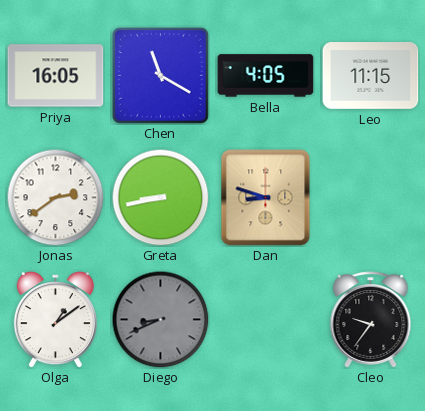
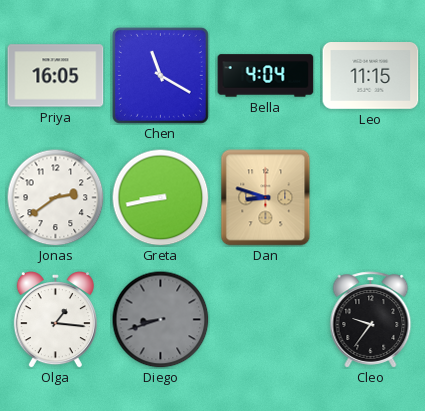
Bella: 4:05 -> 4:04
Olga: 1:09 -> 1:16
Diego: 8:41 -> 8:42
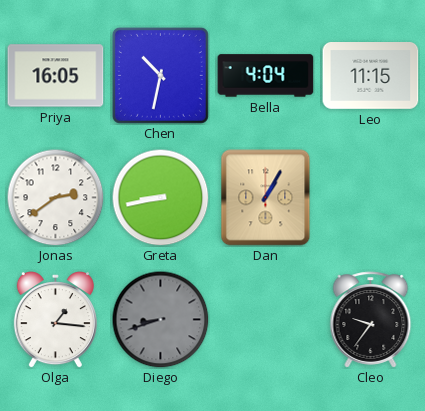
Chen: 11:20 -> 10:32
Dan: 8:48 -> 1:05
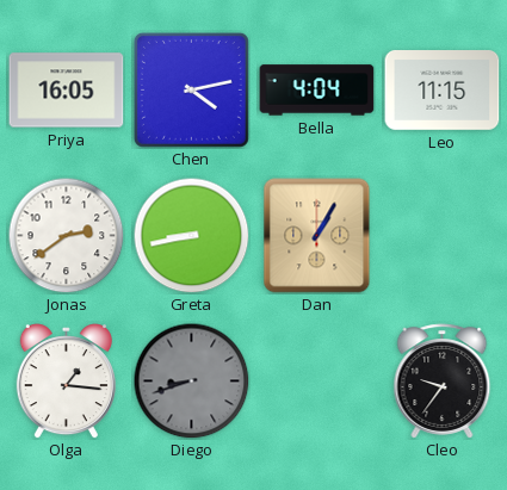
Chen: 10:32 -> 4:13
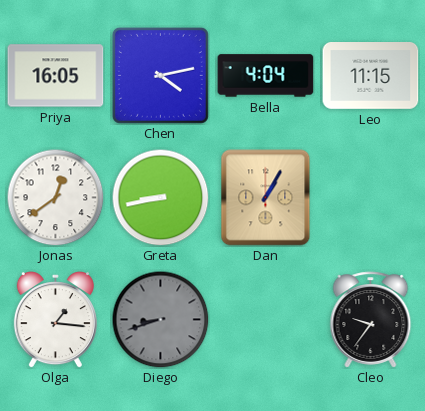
Jonas: 2:39 -> 12:39
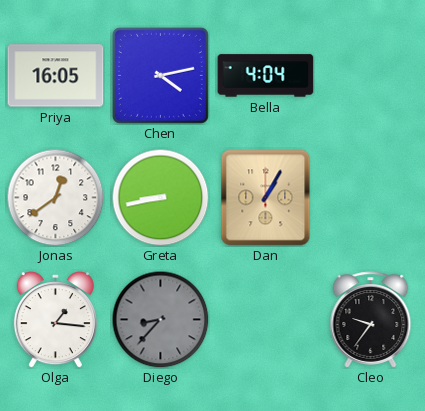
Leo: 11:15 -> none
Diego: 8:42 -> 8:37
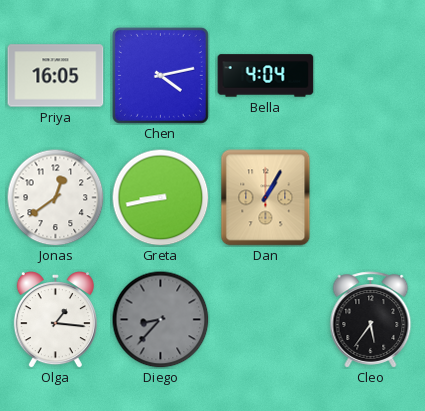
Cleo: 9:36 -> 5:36
